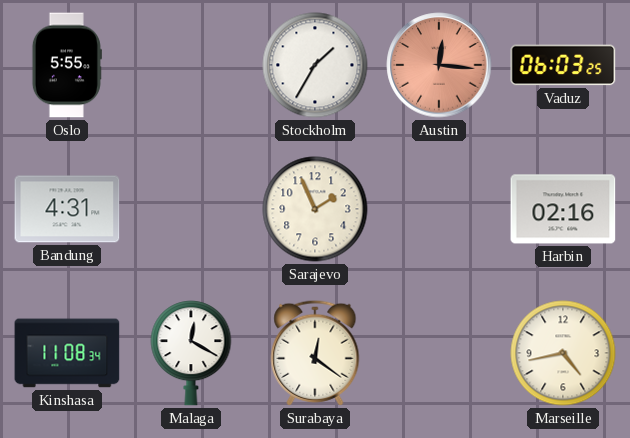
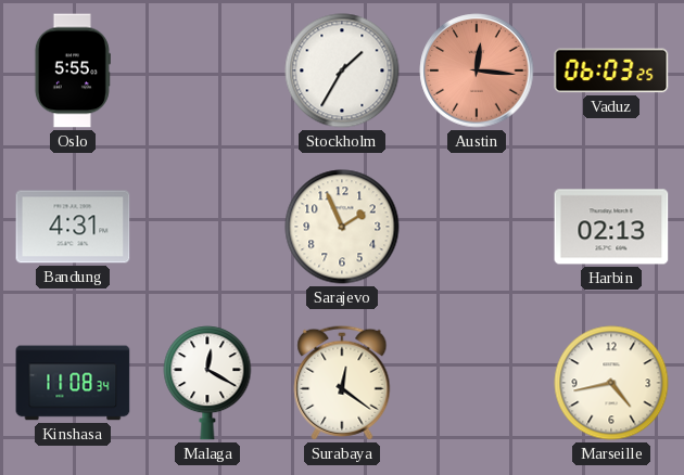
Harbin: 02:16 -> 02:13
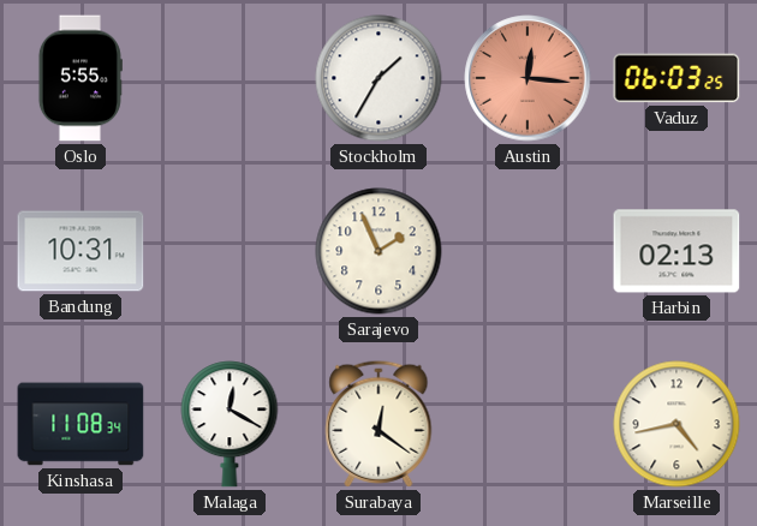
Bandung: 4:31 -> 10:31
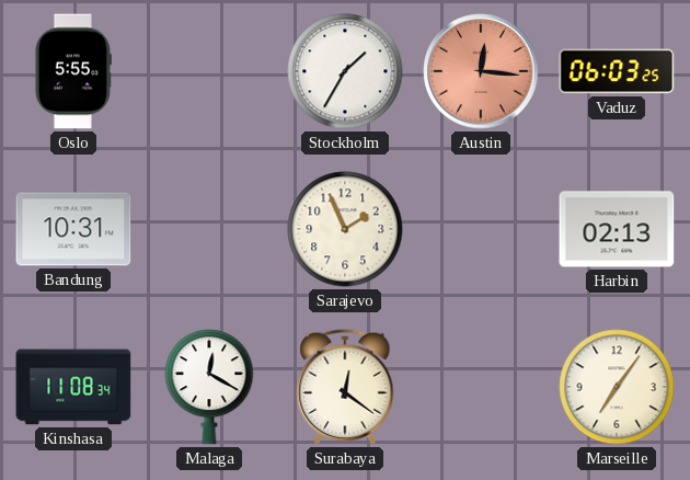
Marseille: 4:43 -> 7:06
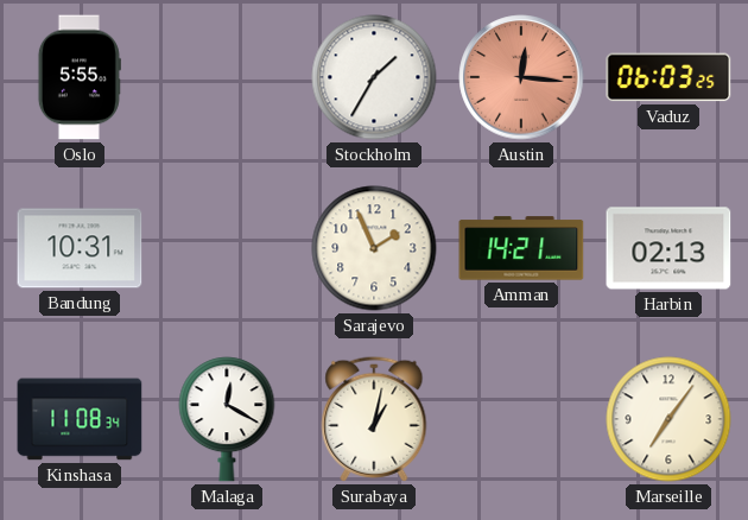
Amman: none -> 14:21
Surabaya: 12:21 -> 1:02
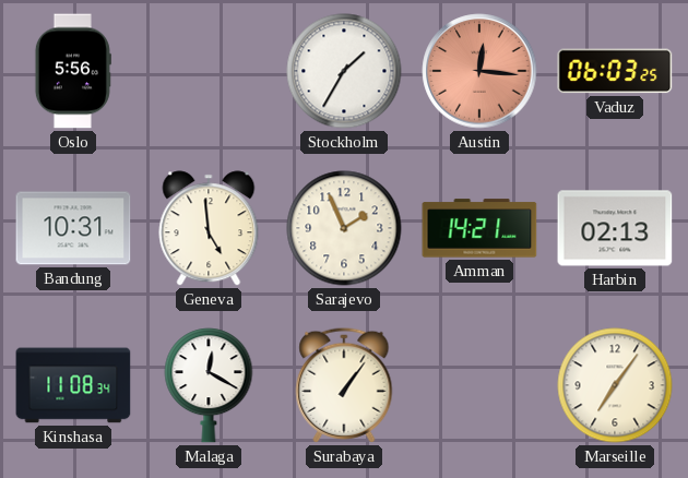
Oslo: 5:55 -> 5:56
Geneva: none -> 4:59
Surabaya: 1:02 -> 1:06
